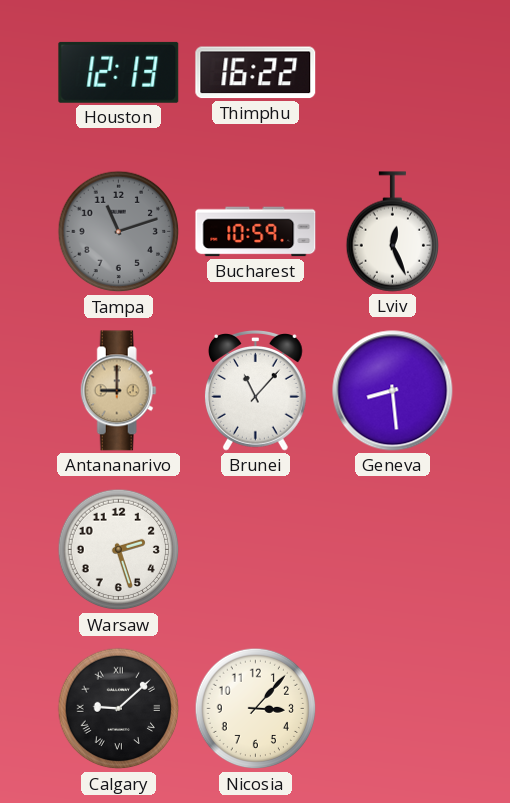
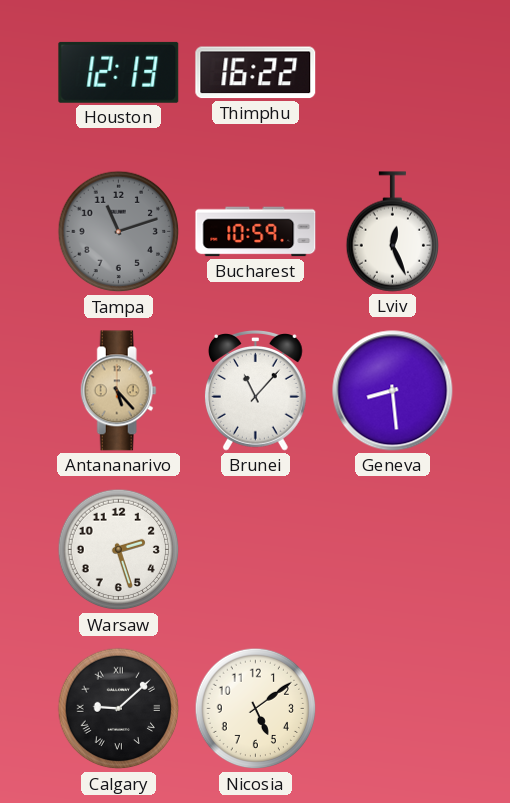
Antananarivo: 9:00 -> 5:23
Nicosia: 3:07 -> 5:09
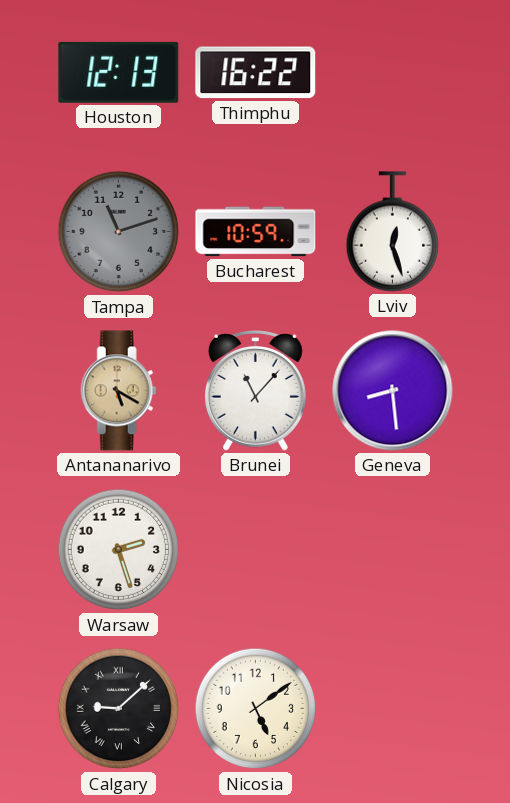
Lviv: 12:26 -> 12:27
Antananarivo: 5:23 -> 5:20
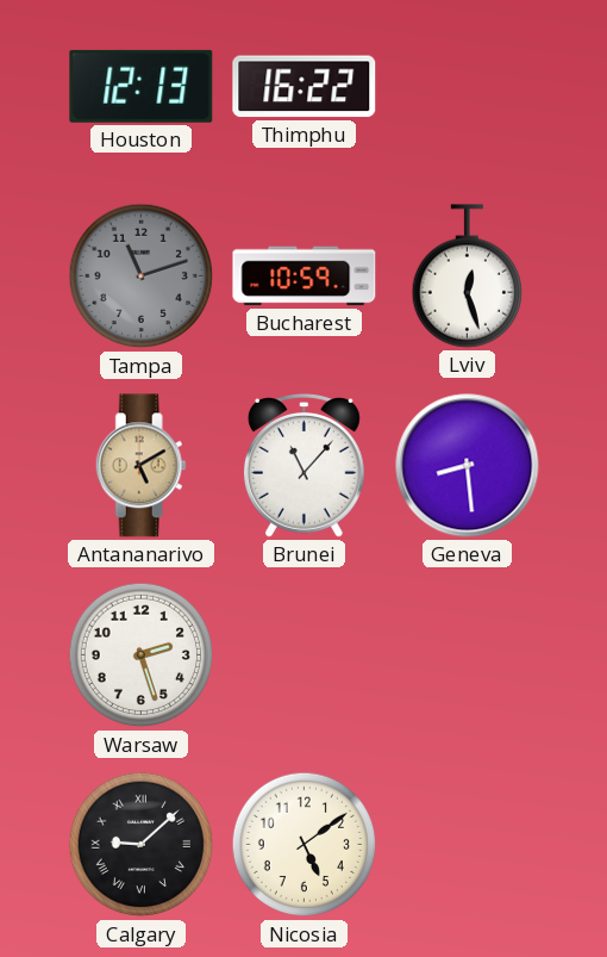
Antananarivo: 5:20 -> 5:10
